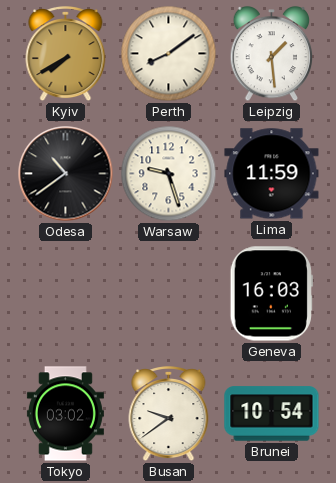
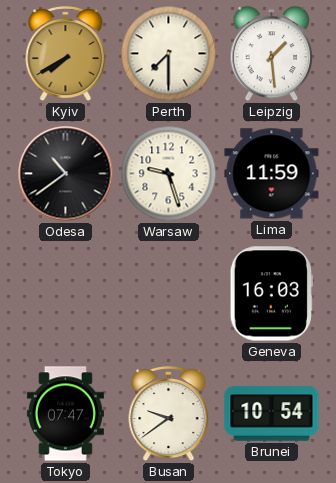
Perth: 8:09 -> 7:30
Tokyo: 03:02 -> 07:47
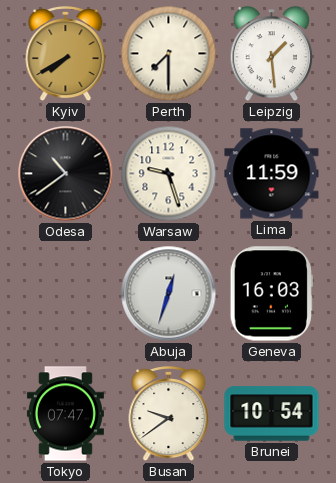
Abuja: none -> 12:33
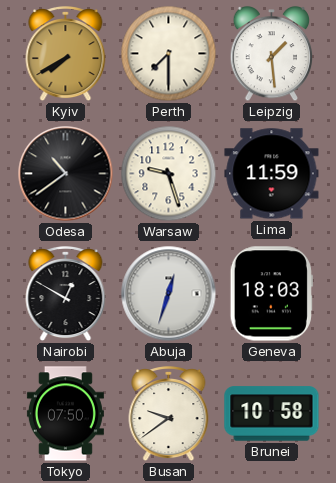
Nairobi: none -> 12:50
Geneva: 16:03 -> 18:03
Tokyo: 07:47 -> 07:50
Brunei: 10:54 -> 10:58
